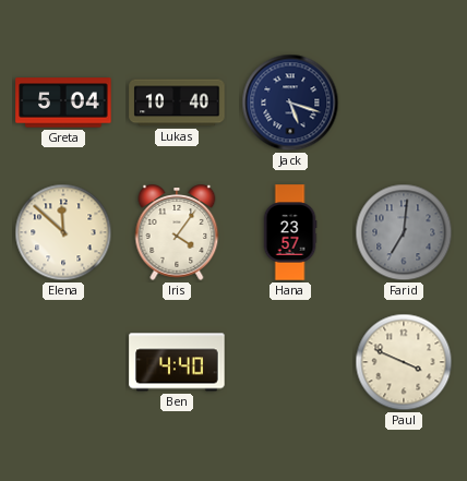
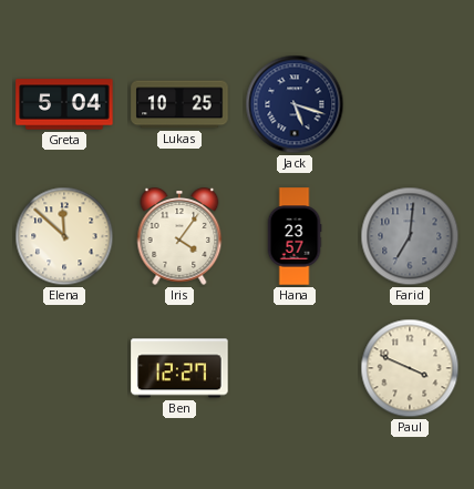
Lukas: 10:40 -> 10:25
Ben: 4:40 -> 12:27
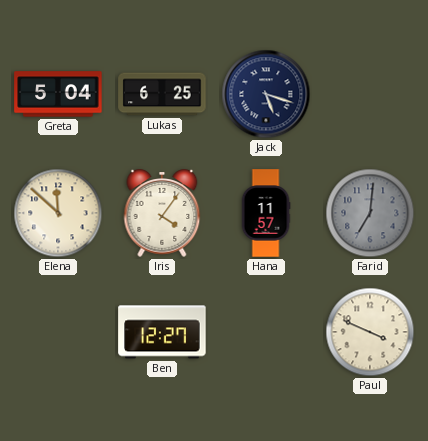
Lukas: 10:25 -> 6:25
Hana: 23:57 -> 11:57
